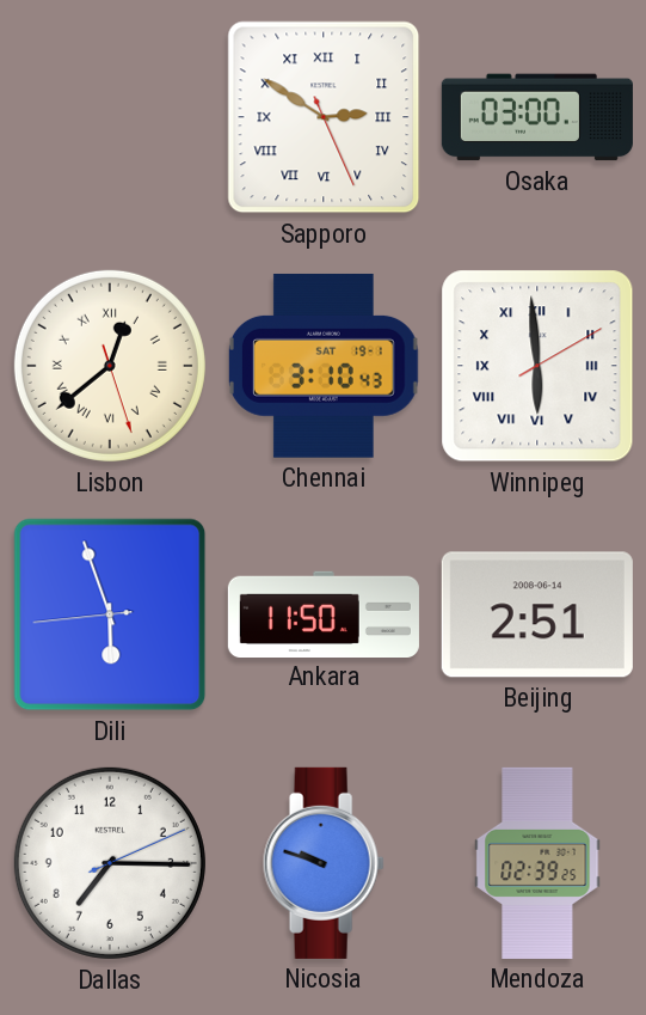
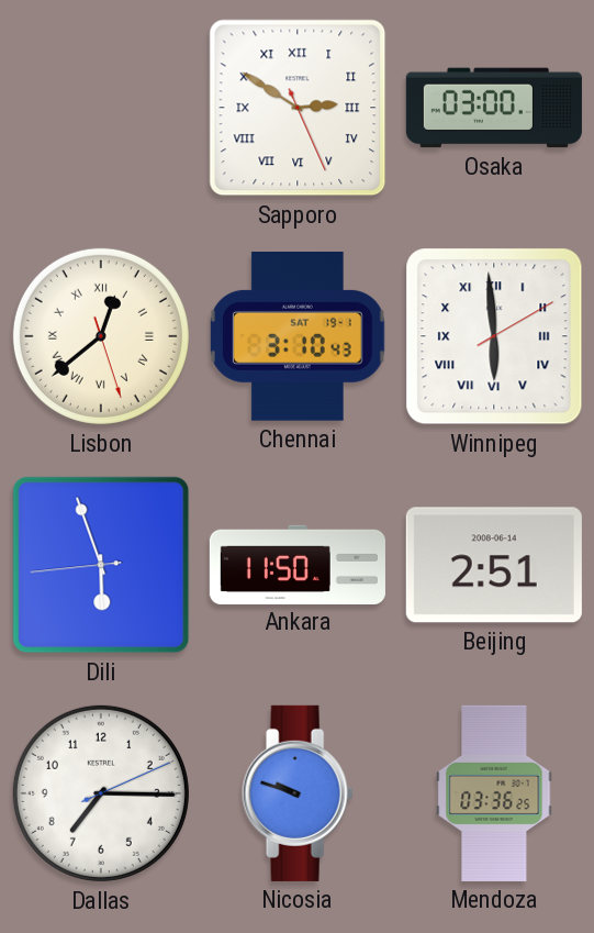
Mendoza: 02:39 -> 03:36
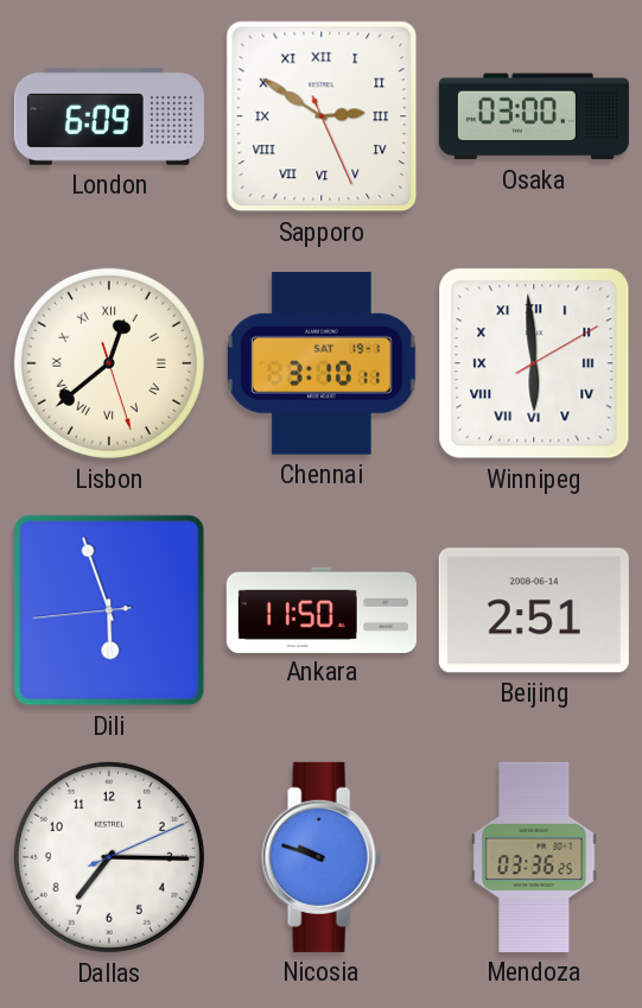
London: none -> 6:09
Chennai: 3:10:43 -> 3:10:11
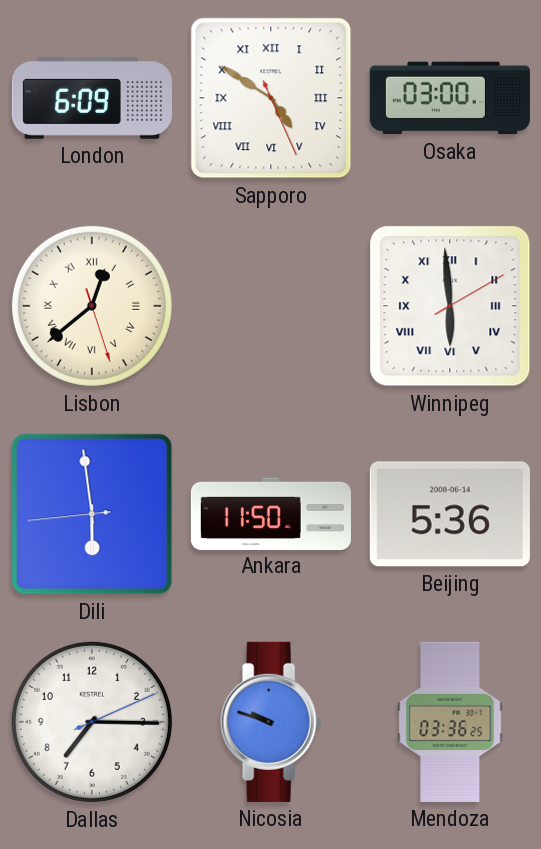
Sapporo: 2:50 -> 4:50
Chennai: 3:10 -> none
Dili: 5:56 -> 5:58
Beijing: 2:51 -> 5:36
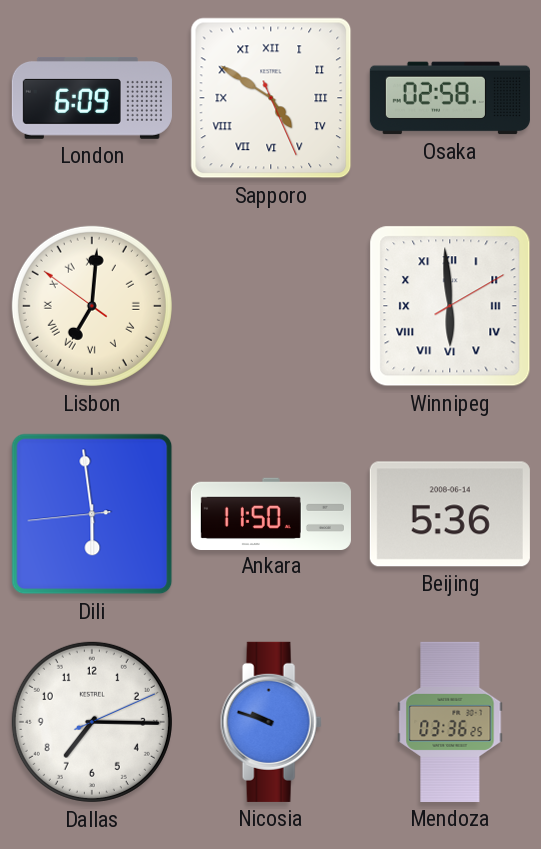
Osaka: 03:00 -> 02:58
Lisbon: 12:38 -> 7:00
